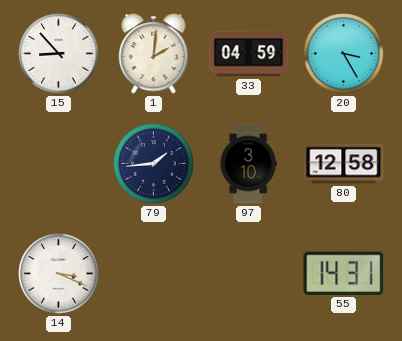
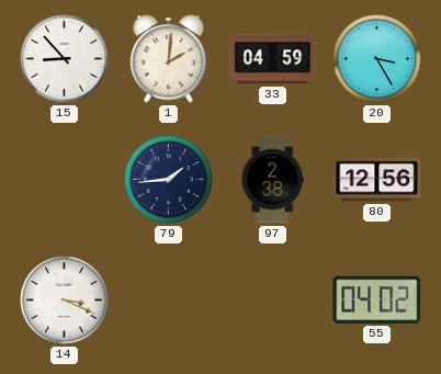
97: 3:10 -> 2:38
80: 12:58 -> 12:56
55: 14:31 -> 04:02
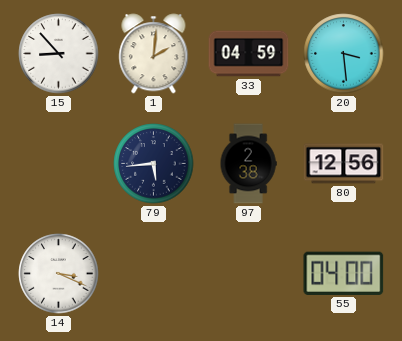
20: 3:25 -> 3:29
79: 1:44 -> 5:44
55: 04:02 -> 04:00
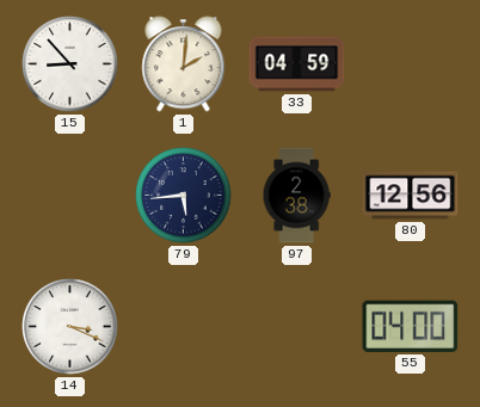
20: 3:29 -> none
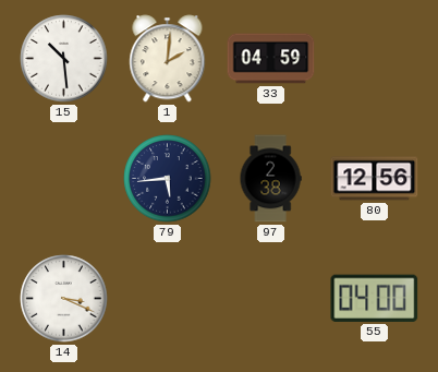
15: 8:53 -> 10:29
